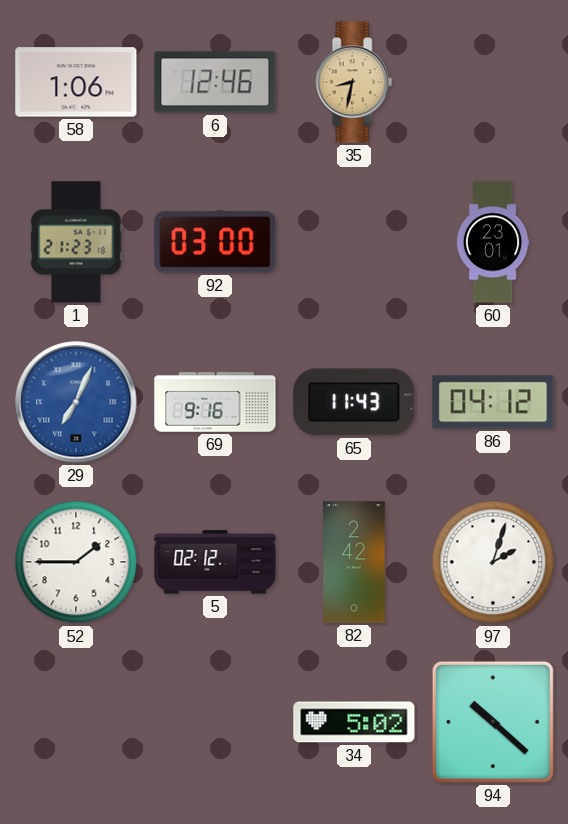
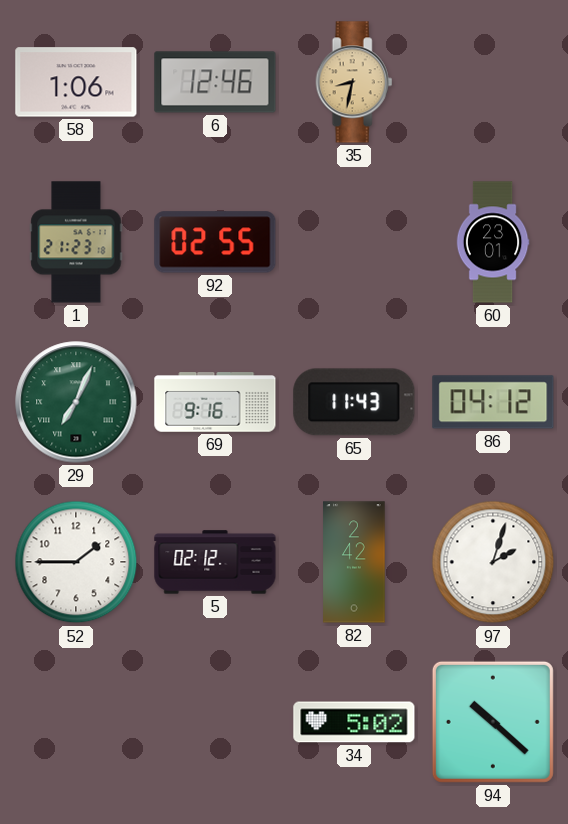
92: 03:00 -> 02:55
29 dial: blue -> green
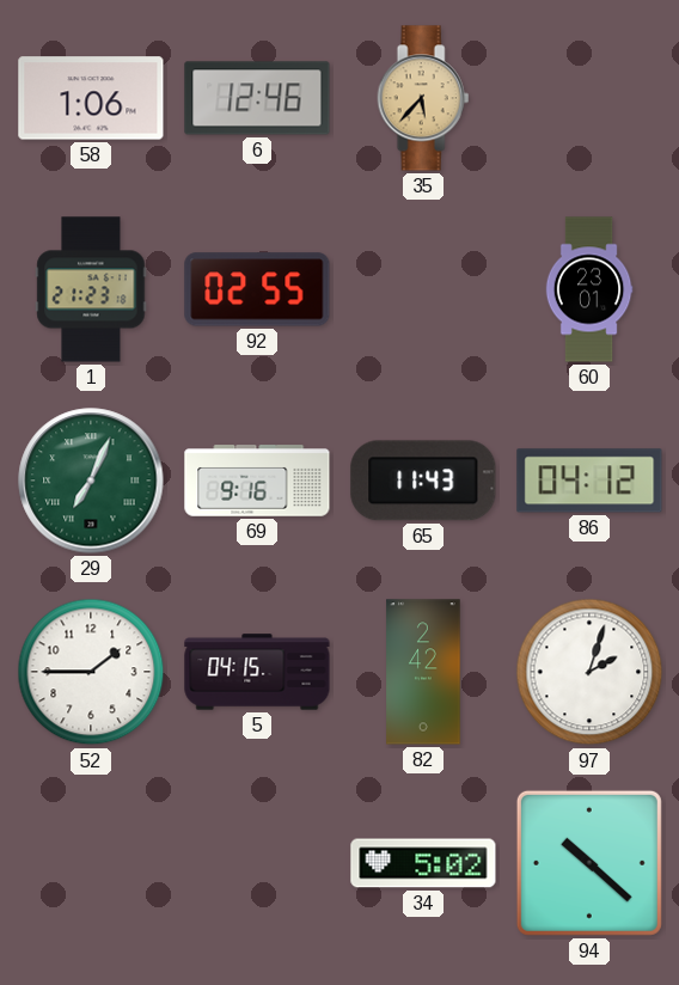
35: 8:32 -> 5:37
5: 02:12 -> 04:15
